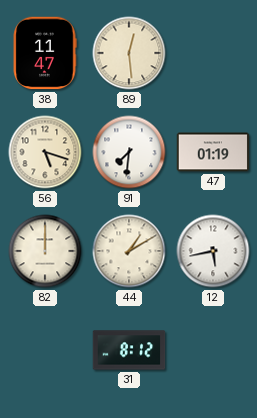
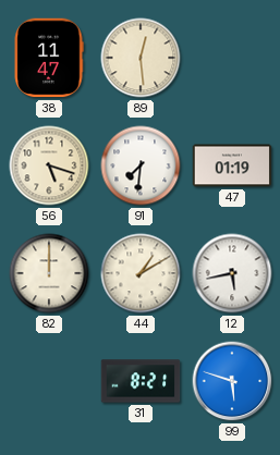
31: 8:12 -> 8:21
99: none -> 5:48
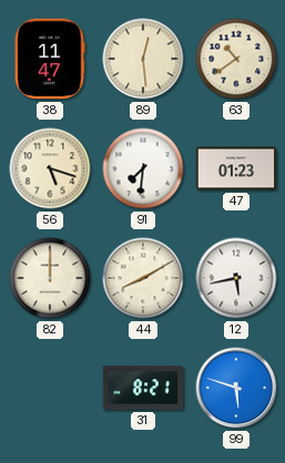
63: none -> 10:39
47: 01:19 -> 01:23
44: 1:10 -> 8:10
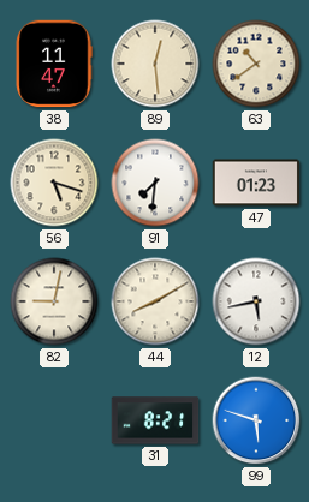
82: 12:00 -> 9:02
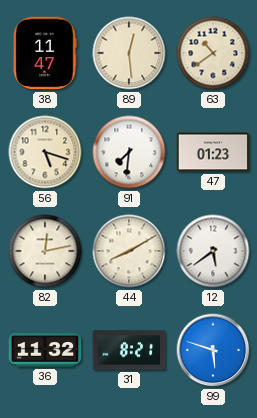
82: 9:02 -> 12:13
12: 5:43 -> 5:39
36: none -> 11:32
